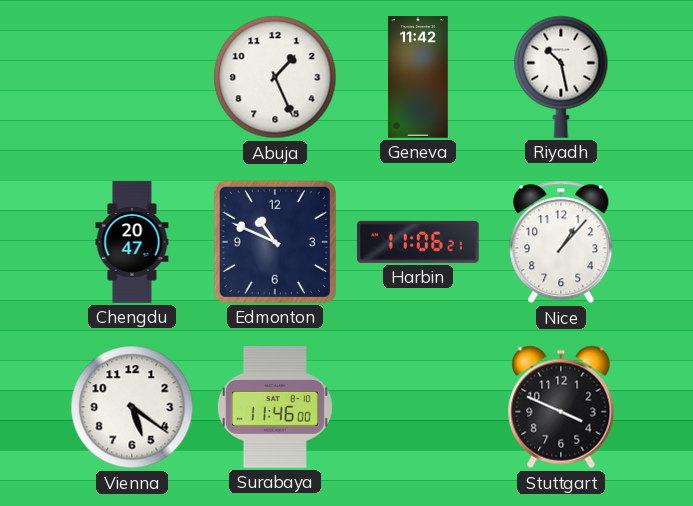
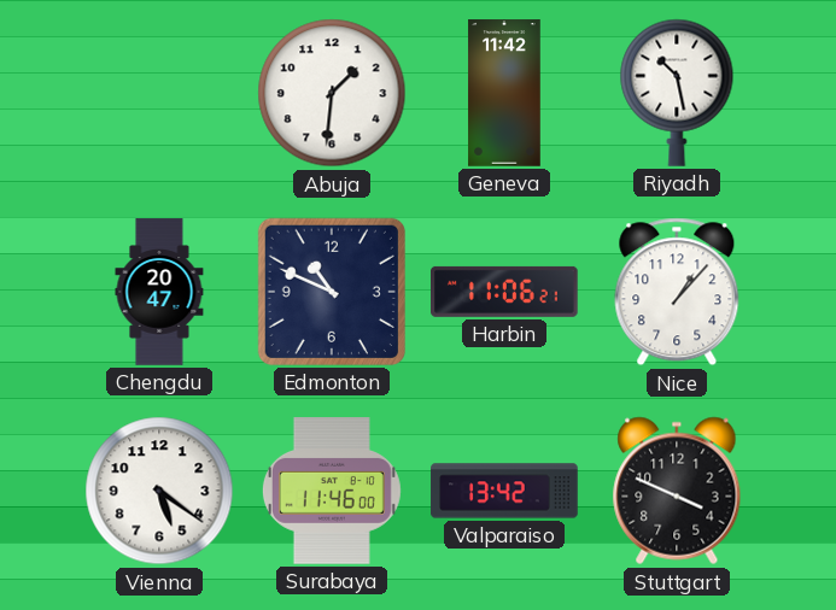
Abuja: 1:26 -> 1:31
Valparaiso: none -> 13:42
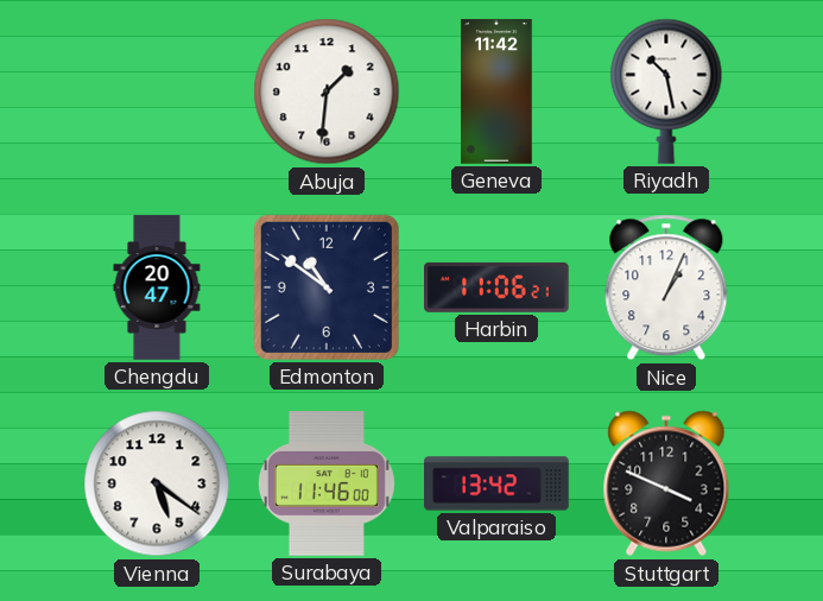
Edmonton: 10:49 -> 10:51
Nice: 1:07 -> 1:04
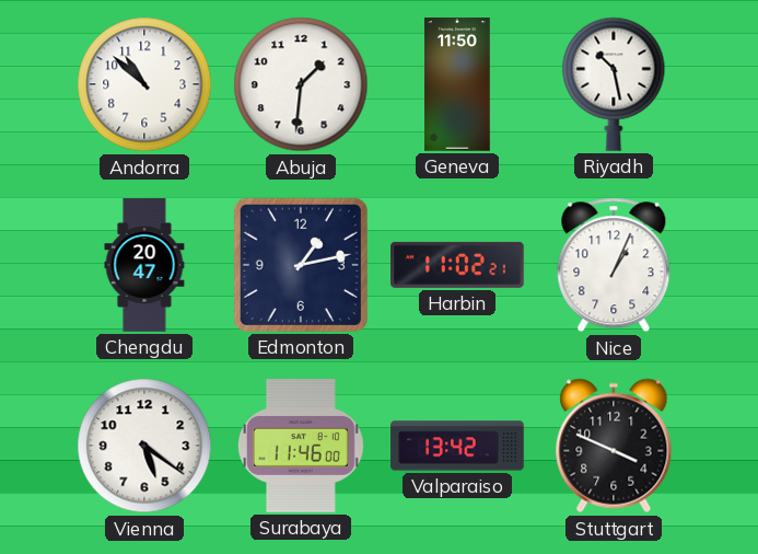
Andorra: none -> 10:52
Geneva: 11:42 -> 11:50
Edmonton: 10:51 -> 1:13
Harbin: 11:06 -> 11:02
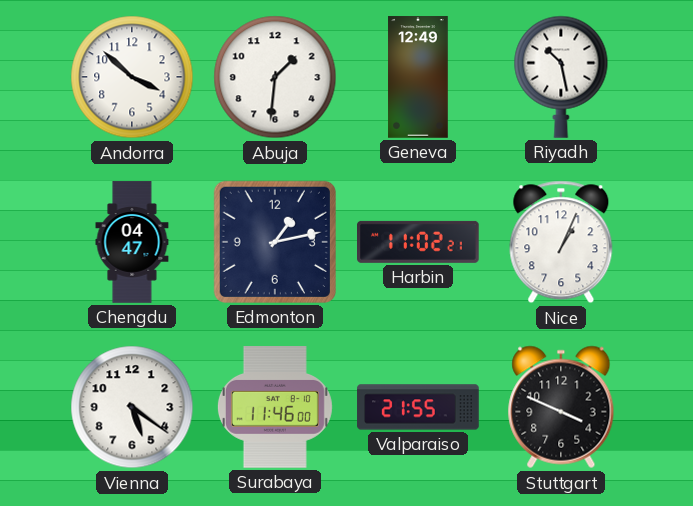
Andorra: 10:52 -> 3:52
Geneva: 11:50 -> 12:49
Chengdu: 20:47 -> 04:47
Valparaiso: 13:42 -> 21:55
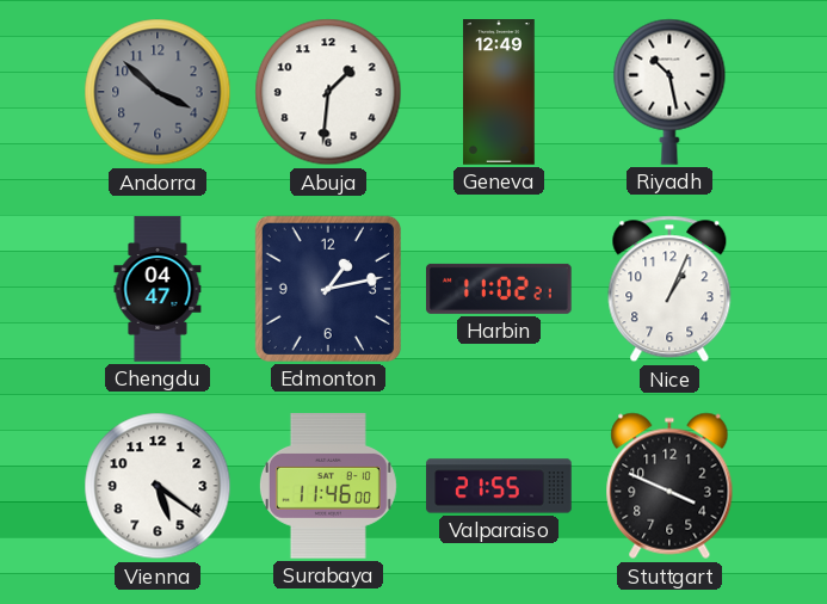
Andorra dial: white -> grey
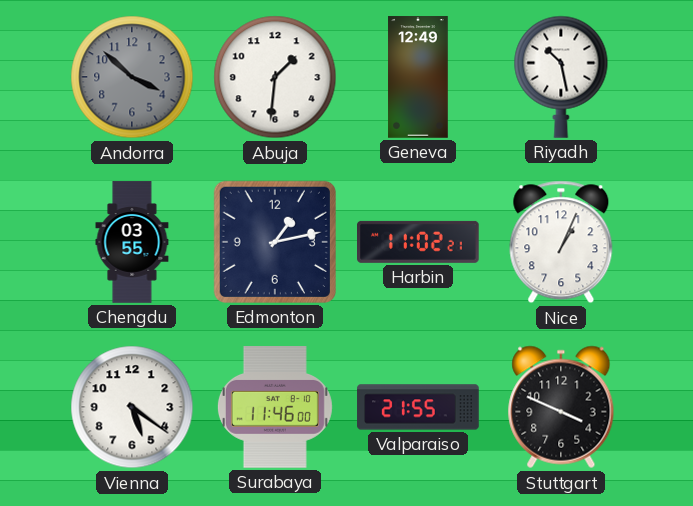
Chengdu: 04:47 -> 03:55
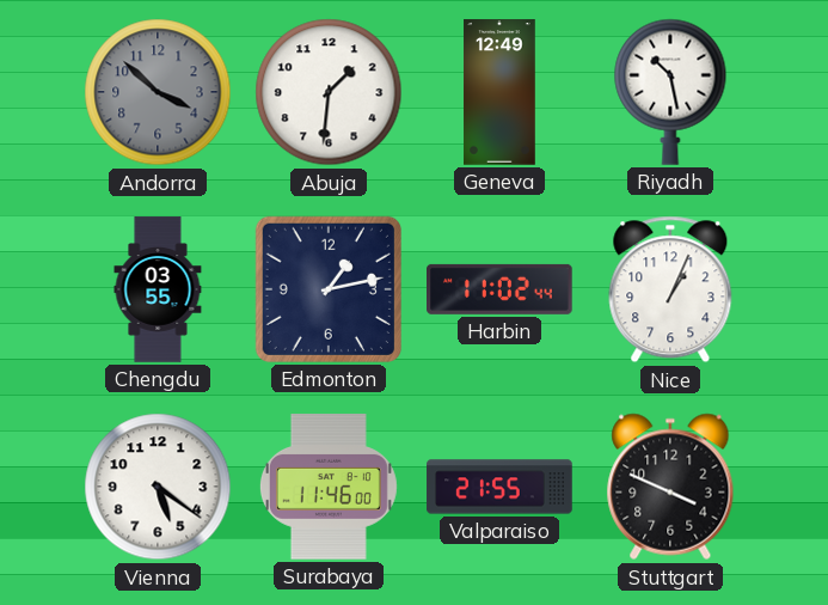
Harbin: 11:02:21 -> 11:02:44
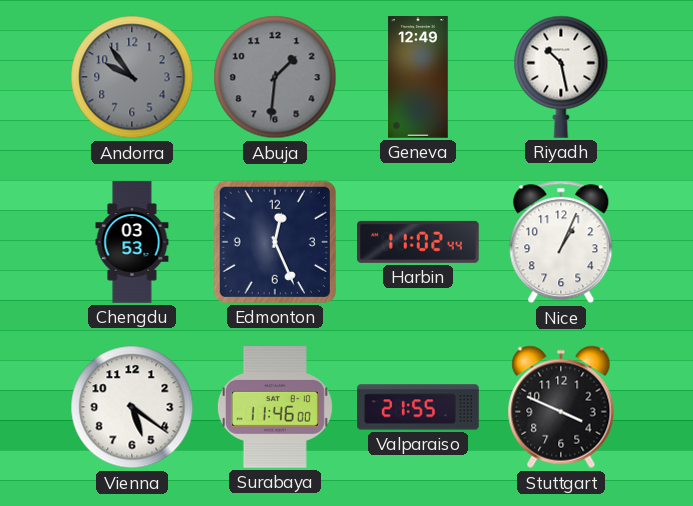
Andorra: 3:52 -> 9:54
Abuja dial: white -> grey
Chengdu: 03:55 -> 03:53
Edmonton: 1:13 -> 12:26
